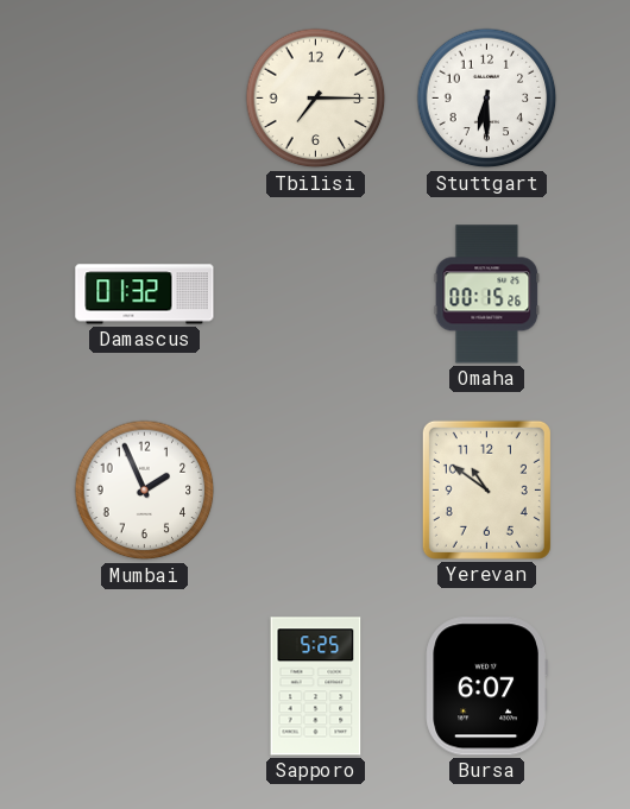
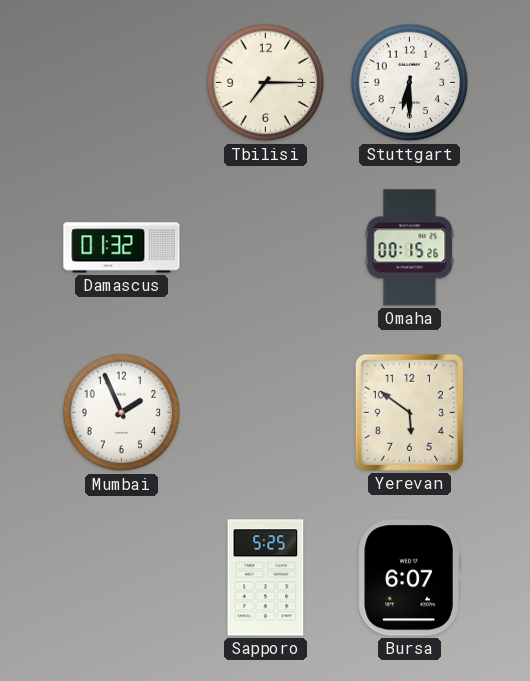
Yerevan: 10:51 -> 5:51
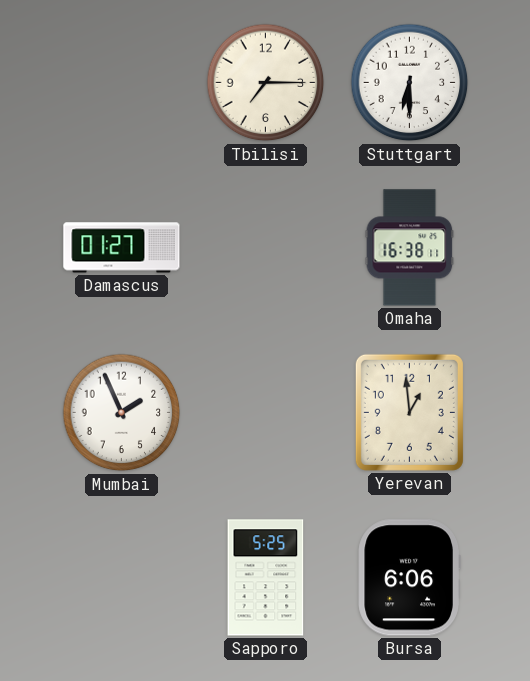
Damascus: 01:32 -> 01:27
Omaha: 00:15 -> 16:38
Yerevan: 5:51 -> 12:59
Bursa: 6:07 -> 6:06
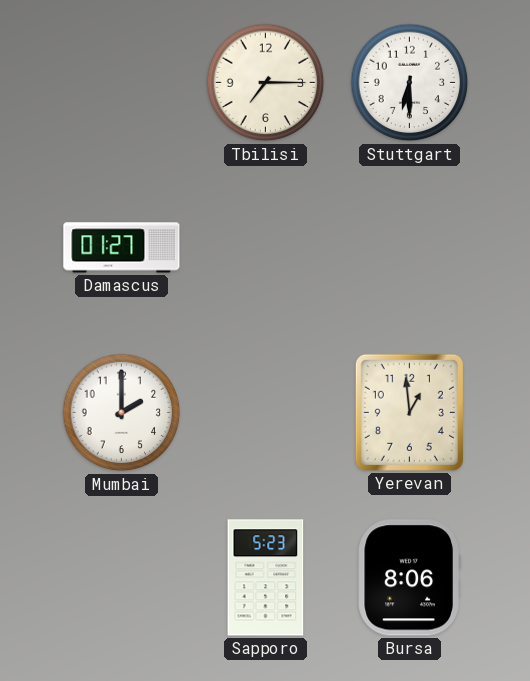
Omaha: 16:38 -> none
Mumbai: 1:56 -> 2:00
Sapporo: 5:25 -> 5:23
Bursa: 6:06 -> 8:06
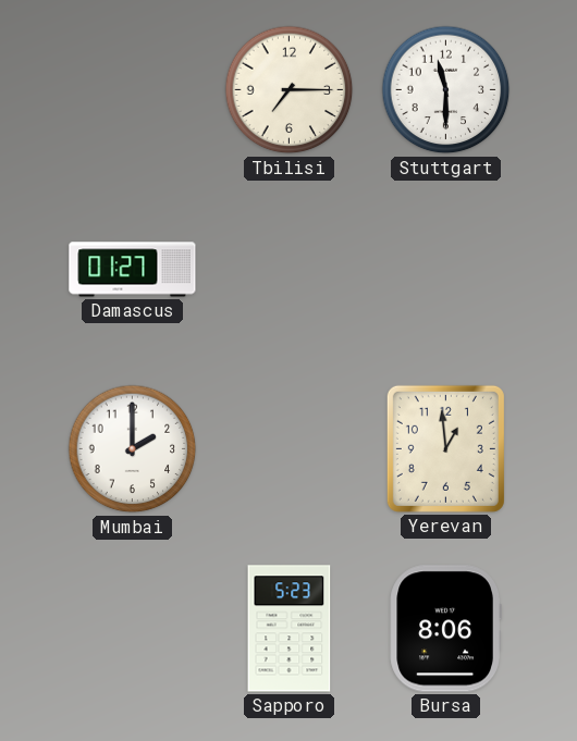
Stuttgart: 6:30 -> 11:30
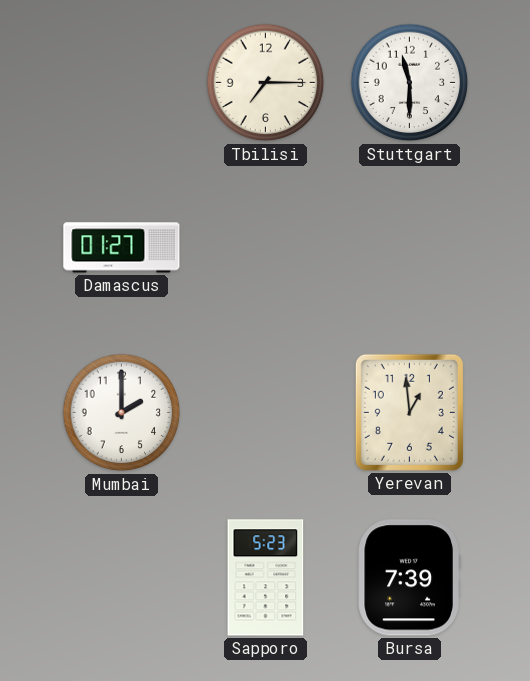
Bursa: 8:06 -> 7:39
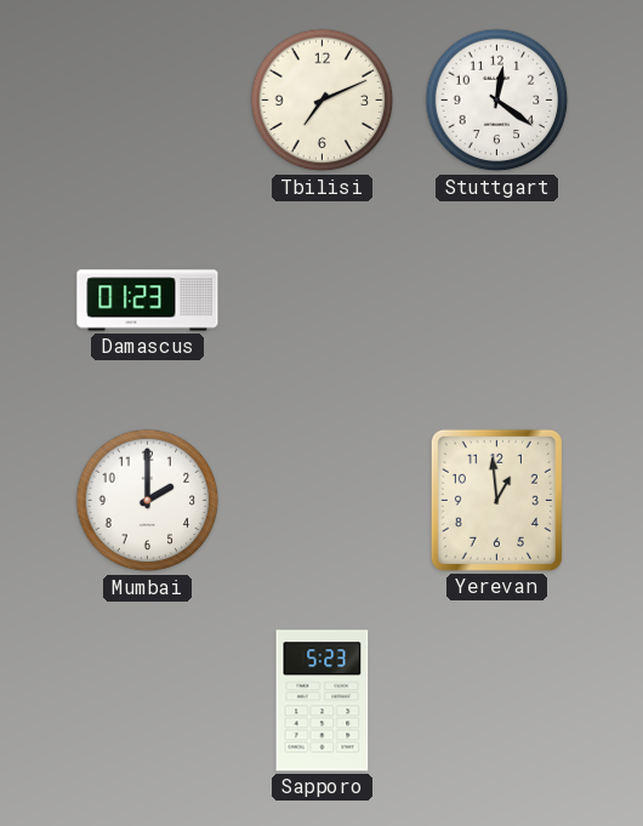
Tbilisi: 7:15 -> 7:11
Stuttgart: 11:30 -> 12:21
Damascus: 01:27 -> 01:23
Bursa: 7:39 -> none
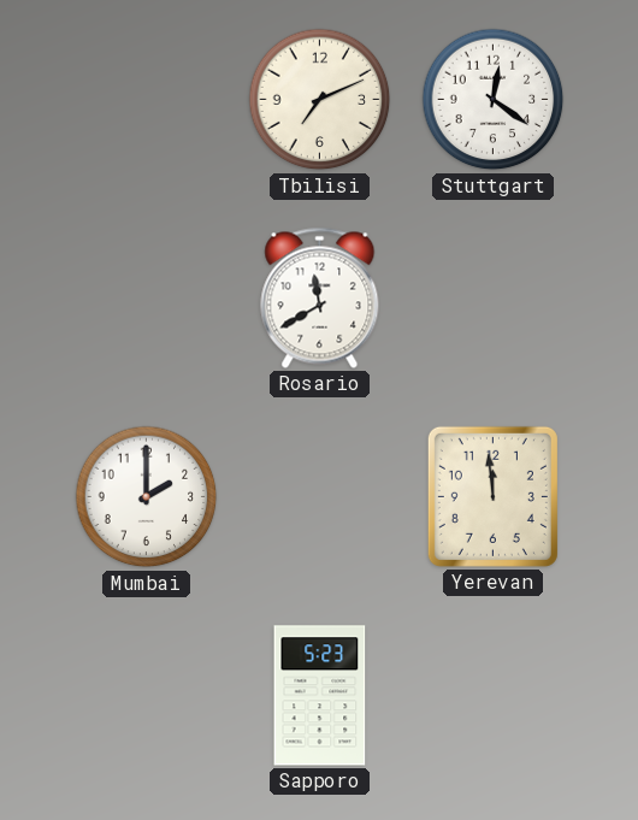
Damascus: 01:23 -> none
Rosario: none -> 11:40
Yerevan: 12:59 -> 11:59
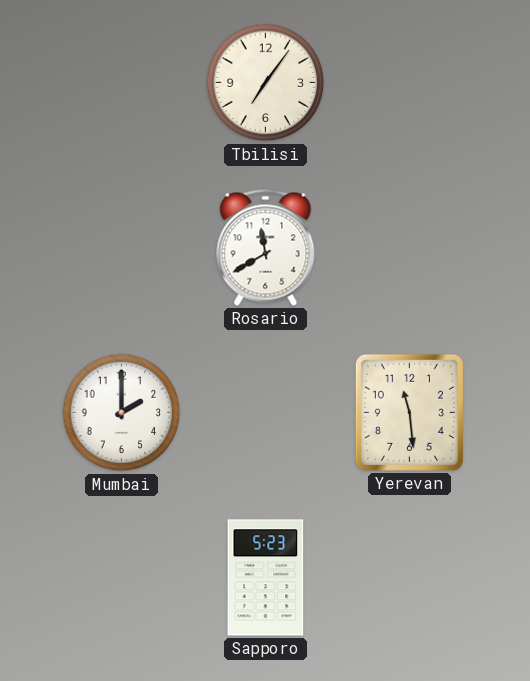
Tbilisi: 7:11 -> 7:06
Stuttgart: 12:21 -> none
Yerevan: 11:59 -> 11:29
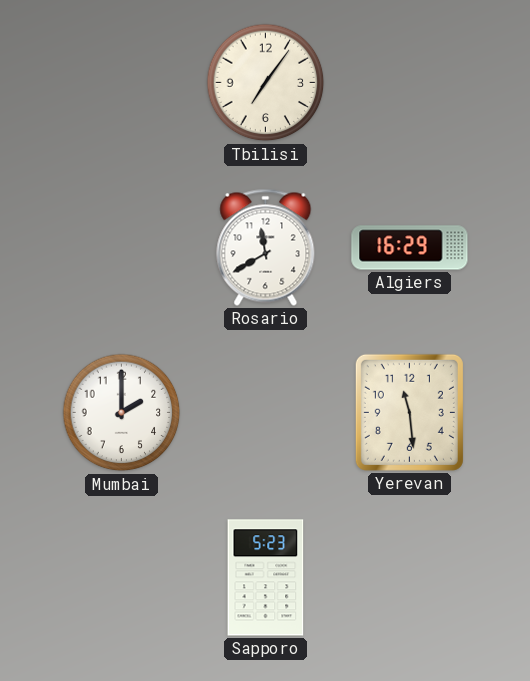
Algiers: none -> 16:29
